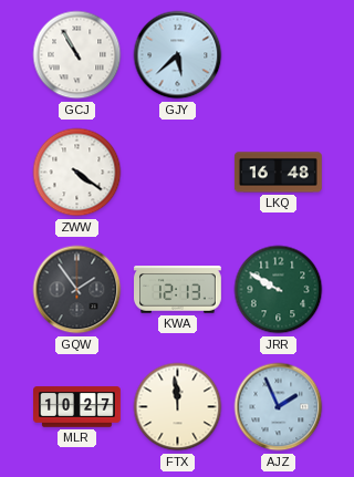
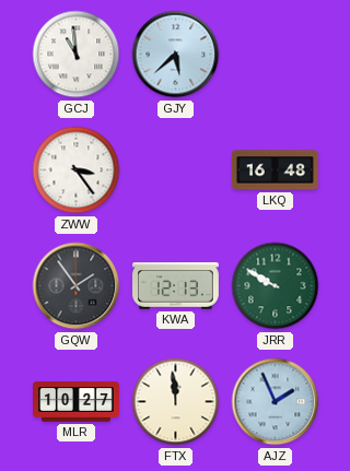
GCJ: 10:55 -> 10:59
ZWW: 4:21 -> 3:24
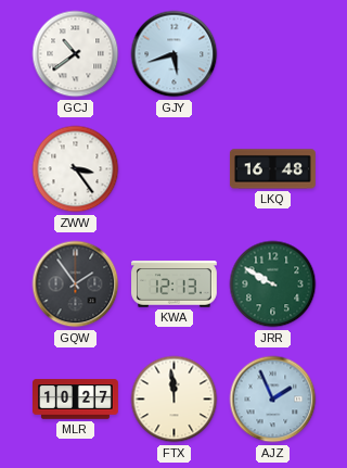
GCJ: 10:59 -> 10:39
GJY: 5:38 -> 5:42
